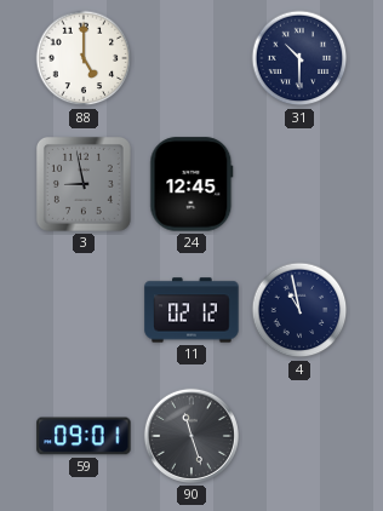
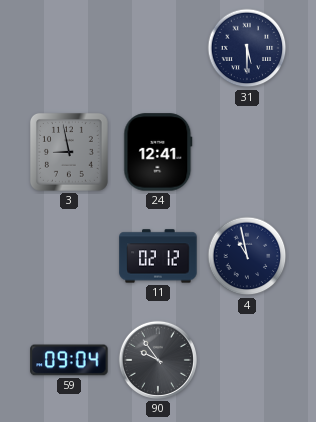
88: 5:00 -> none
31: 10:30 -> 5:30
24: 12:45 -> 12:41
59: 09:01 -> 09:04
90: 11:27 -> 9:54
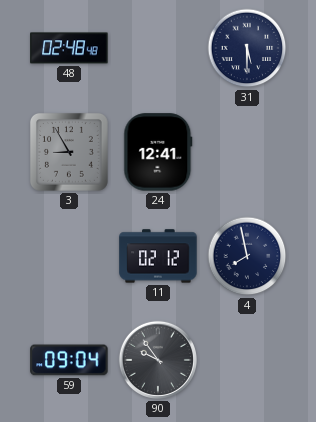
48: none -> 02:48
3: 8:58 -> 8:55
4: 10:58 -> 7:58
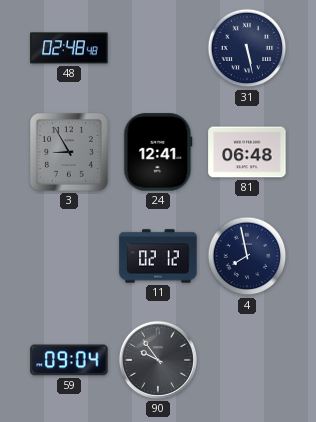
31: 5:30 -> 5:28
81: none -> 06:48
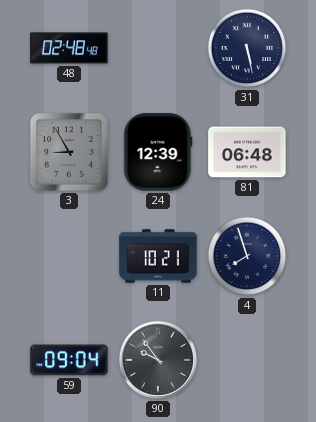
24: 12:41 -> 12:39
11: 02:12 -> 10:21
4: 7:58 -> 7:57
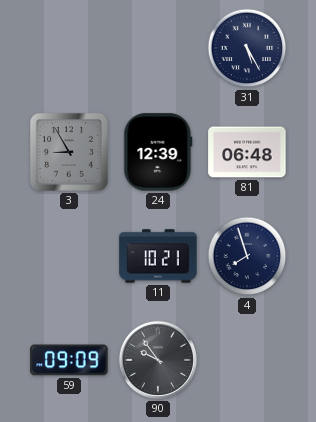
48: 02:48 -> none
31: 5:28 -> 5:25
59: 09:04 -> 09:09
